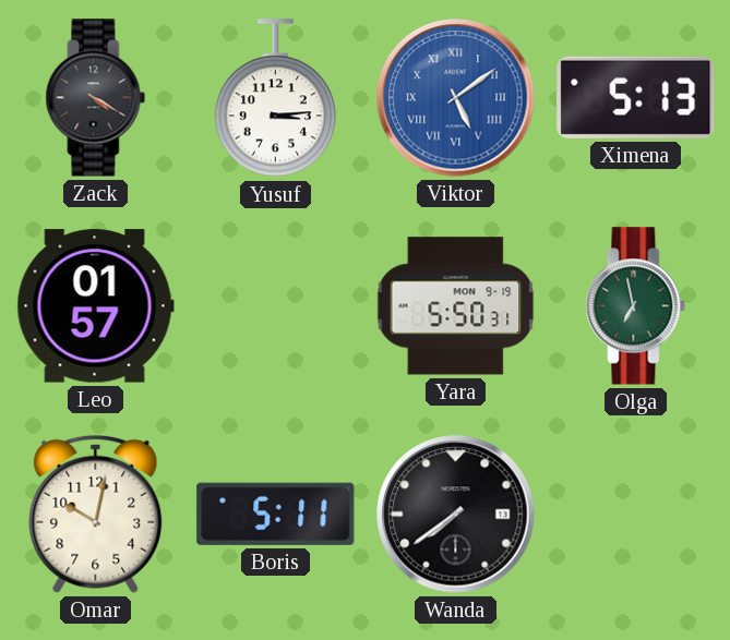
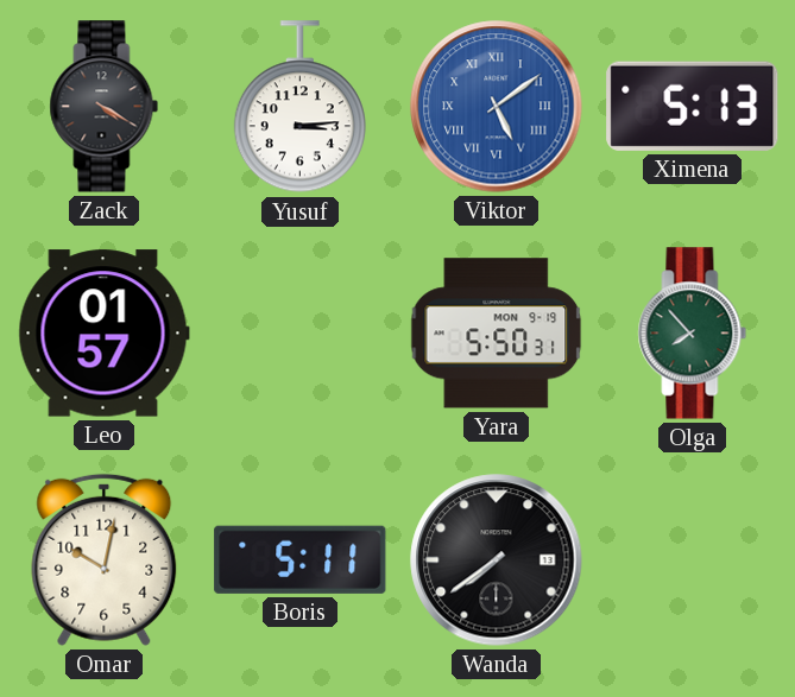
Olga: 6:58 -> 7:53
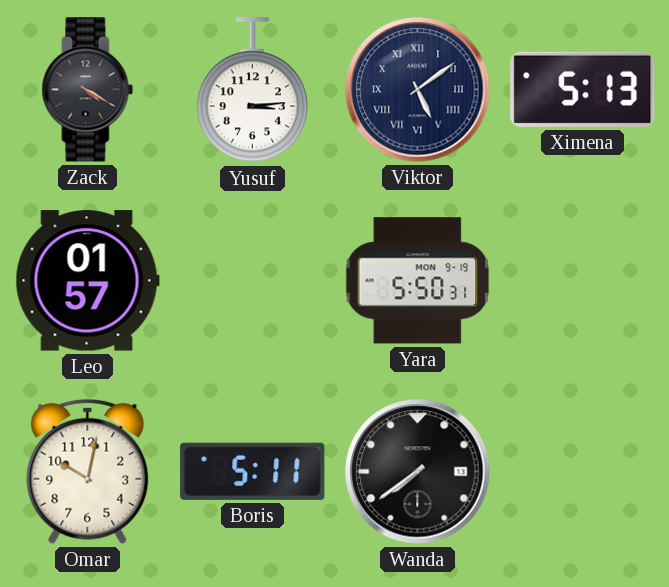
Viktor dial: blue -> navy
Olga: 7:53 -> none
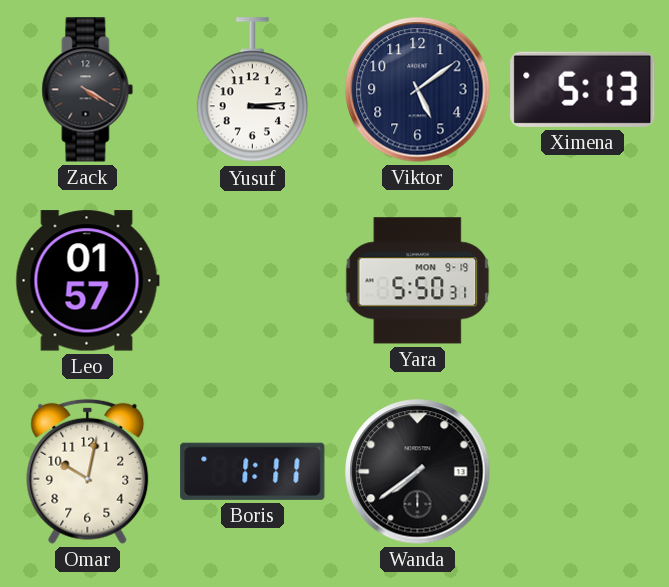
Viktor numerals: Roman -> Arabic
Boris: 5:11 -> 1:11
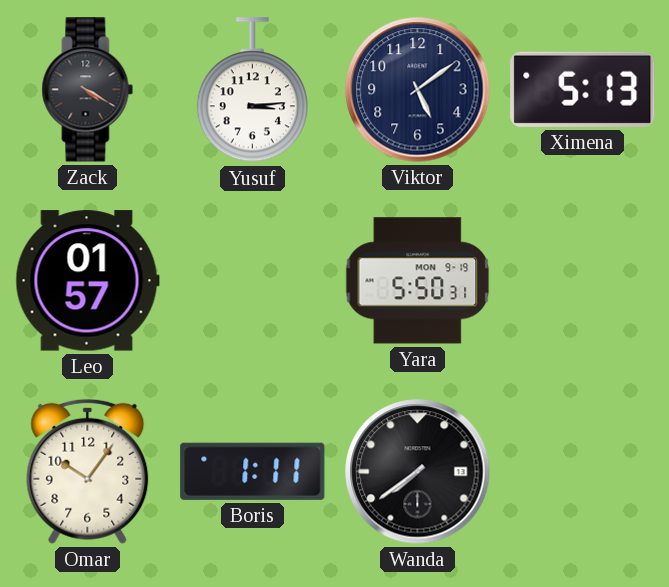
Omar: 10:02 -> 10:06
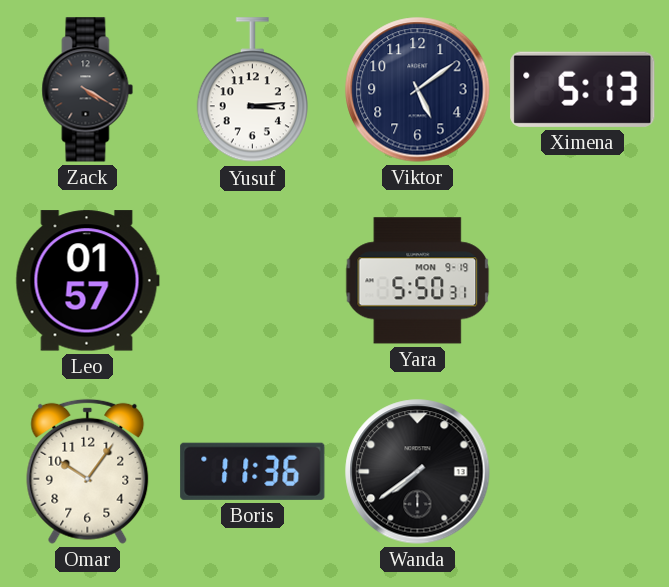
Boris: 1:11 -> 11:36
